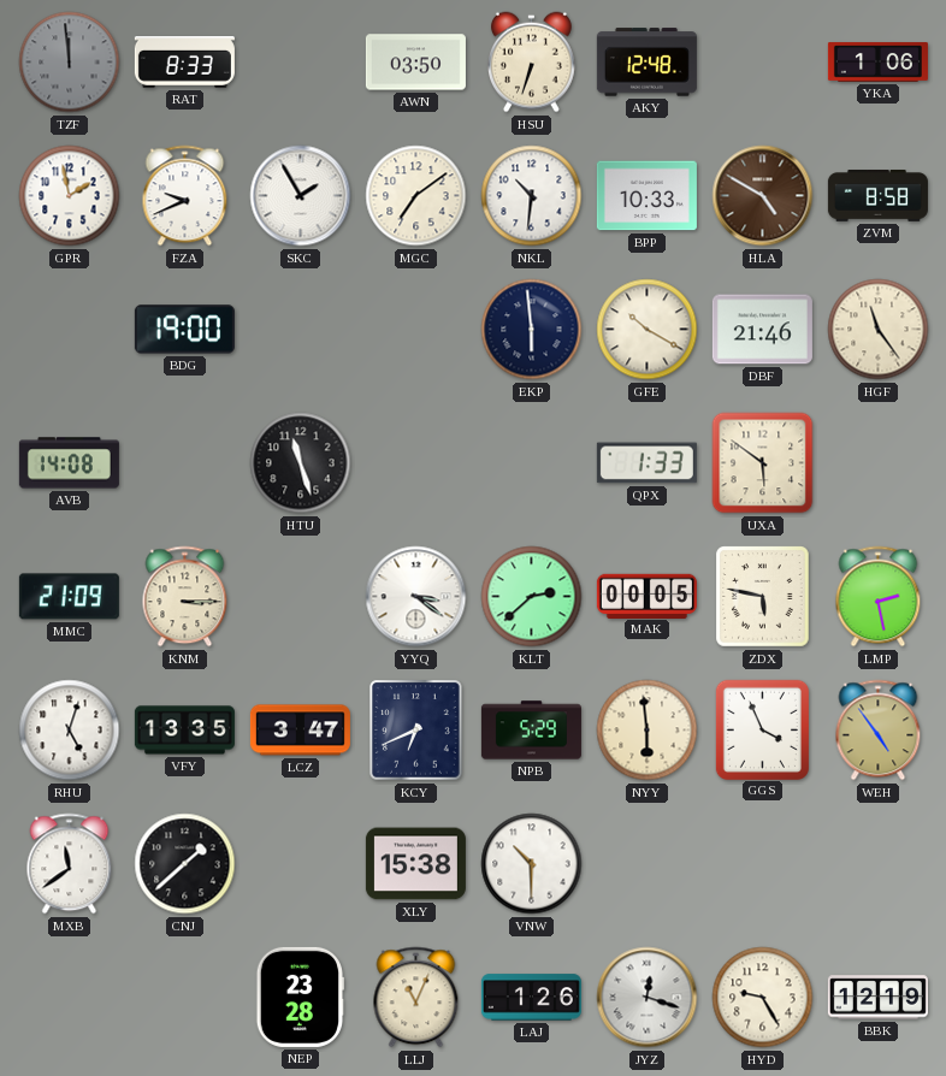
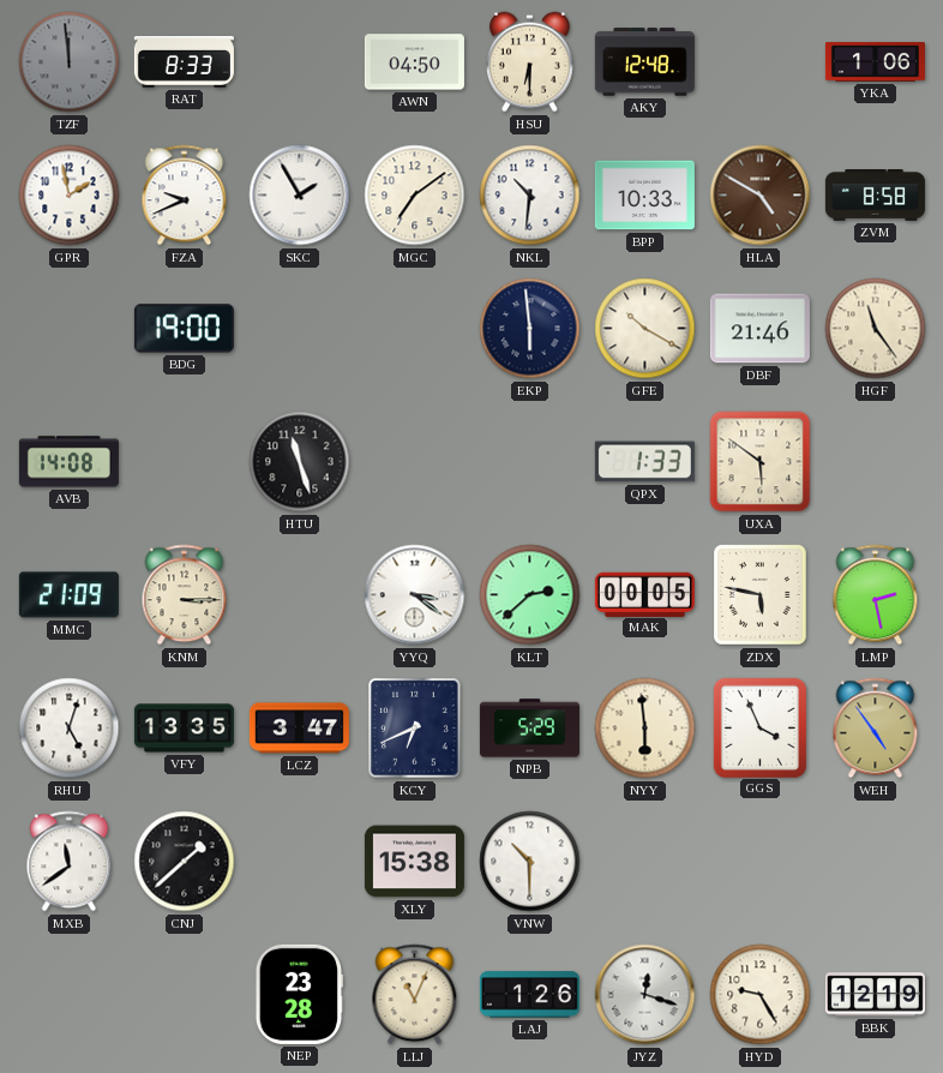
AWN: 03:50 -> 04:50
HSU: 6:33 -> 6:30
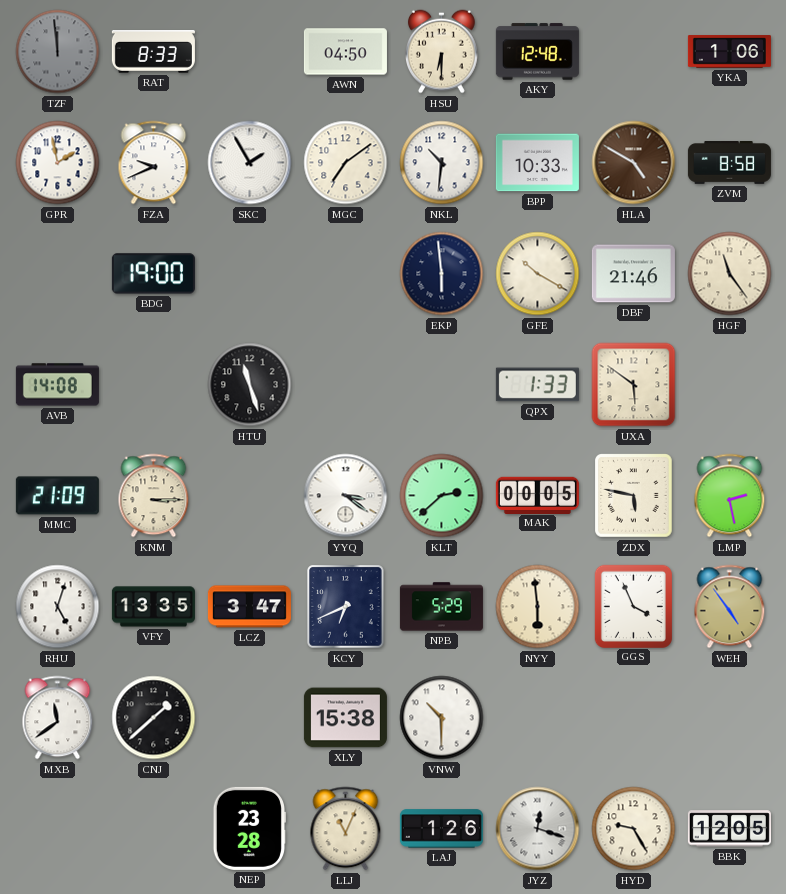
BBK: 12:19 -> 12:05
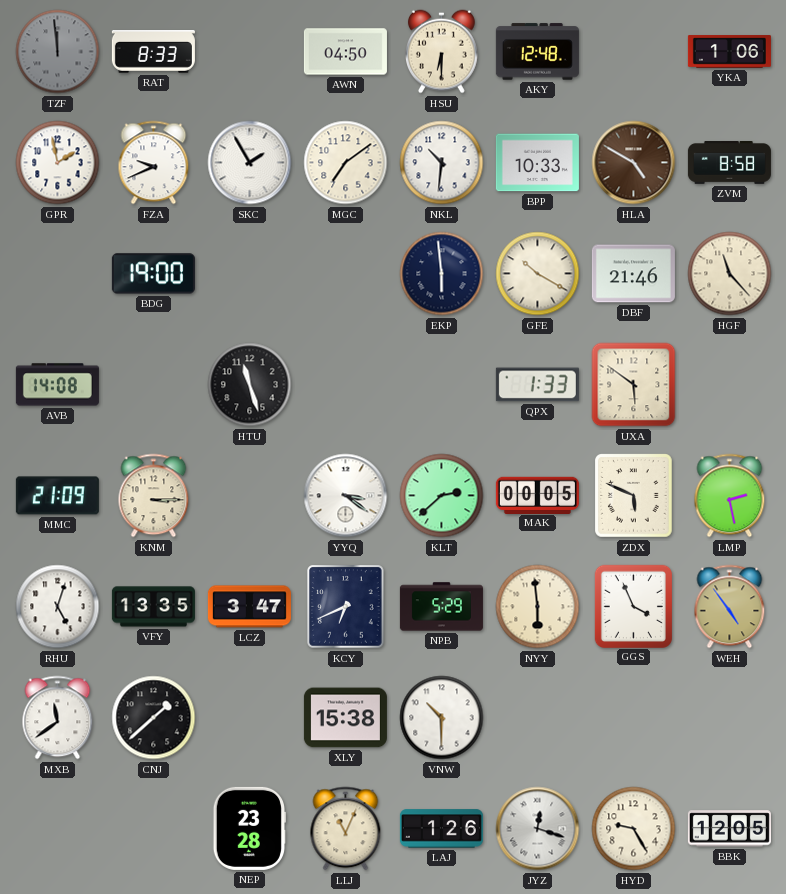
HGF: 11:24 -> 11:23
ZDX: 5:47 -> 5:49
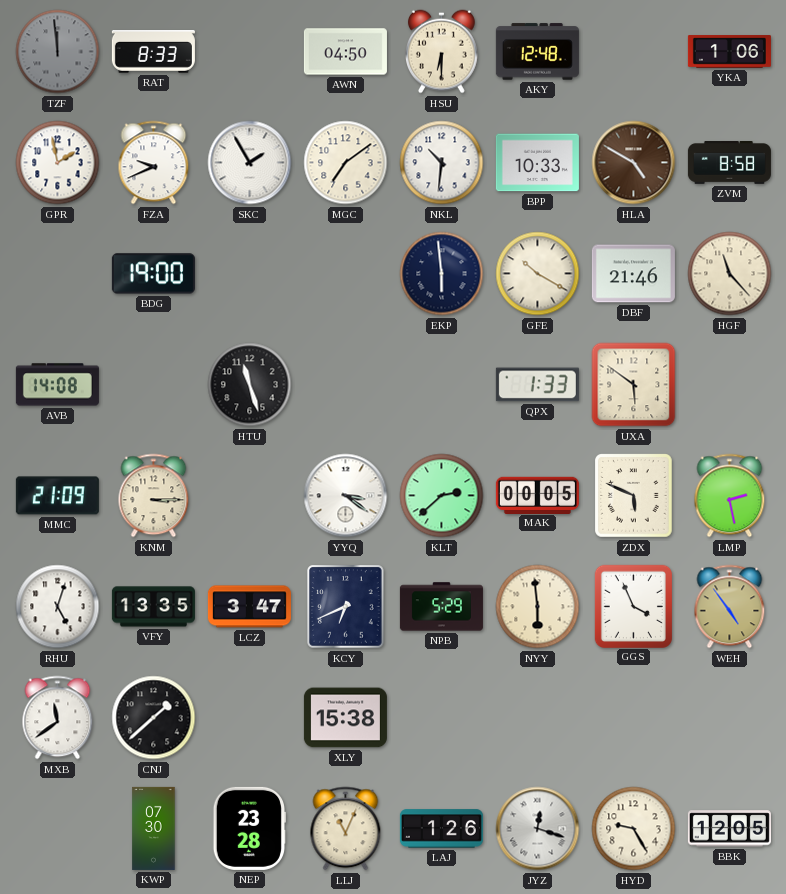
VNW: 10:30 -> none
KWP: none -> 07:30
